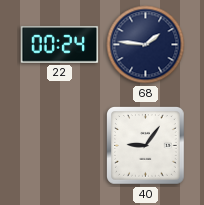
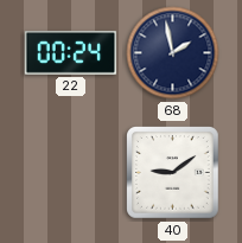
68: 1:46 -> 1:58
40: 9:06 -> 9:09
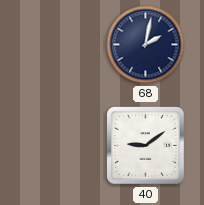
22: 00:24 -> none
68: 1:58 -> 2:02
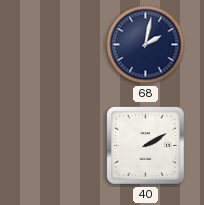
40: 9:09 -> 2:10
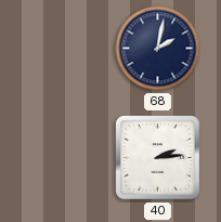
40: 2:10 -> 2:14
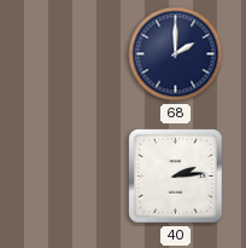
68: 2:02 -> 2:00
